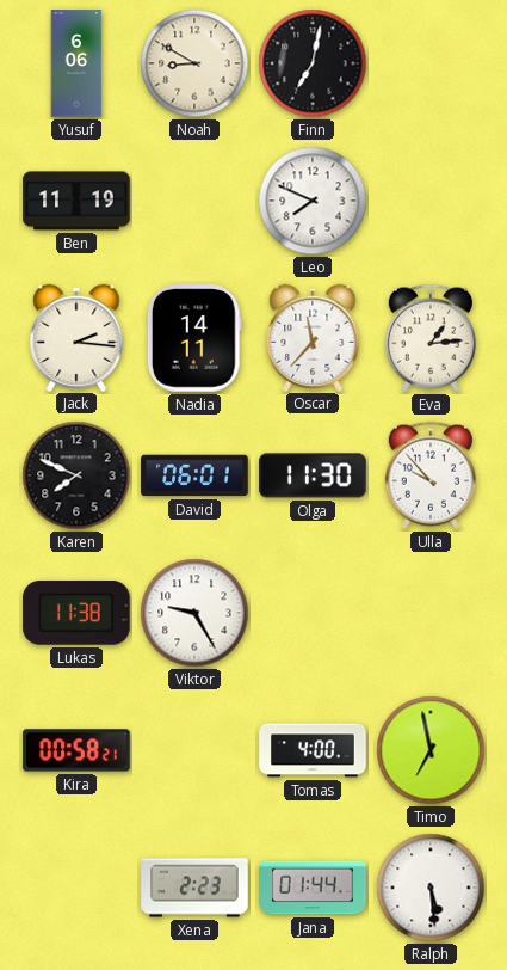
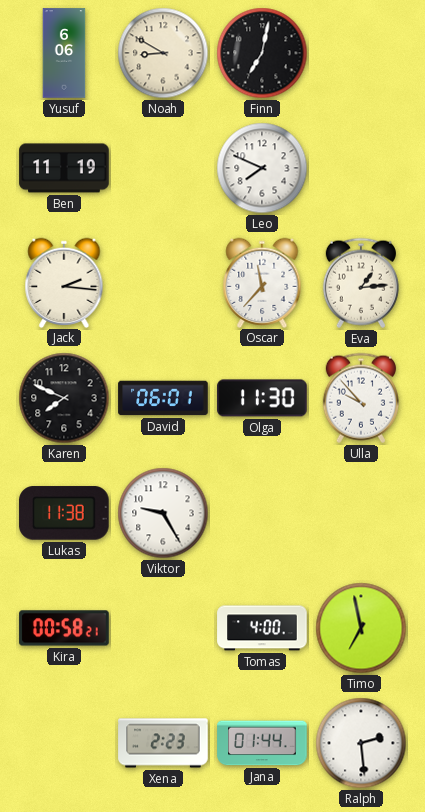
Nadia: 14:11 -> none
Ralph: 5:29 -> 2:29
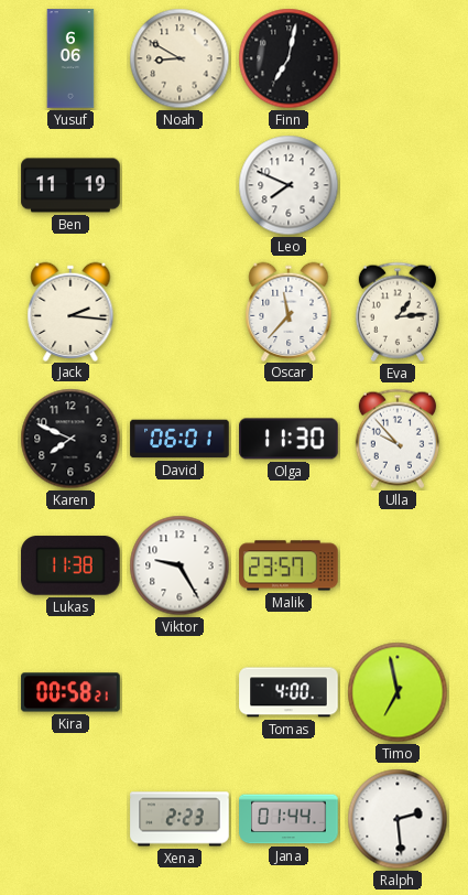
Malik: none -> 23:57
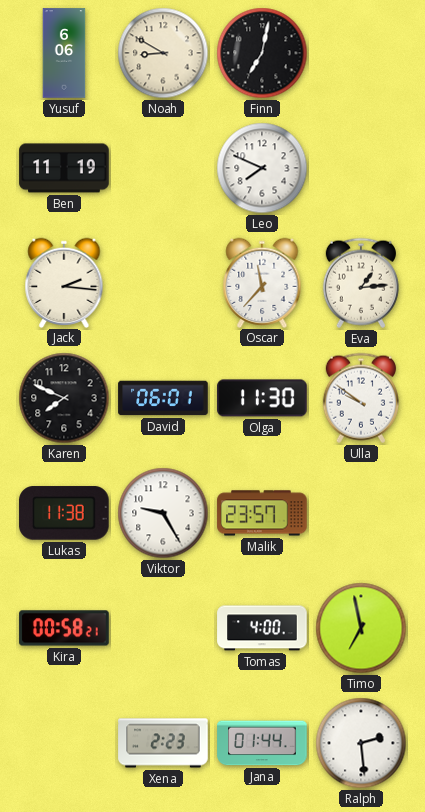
Ulla: 9:53 -> 9:51
